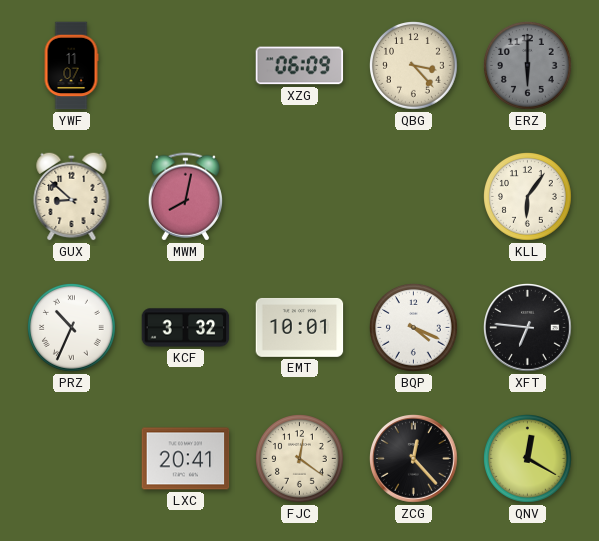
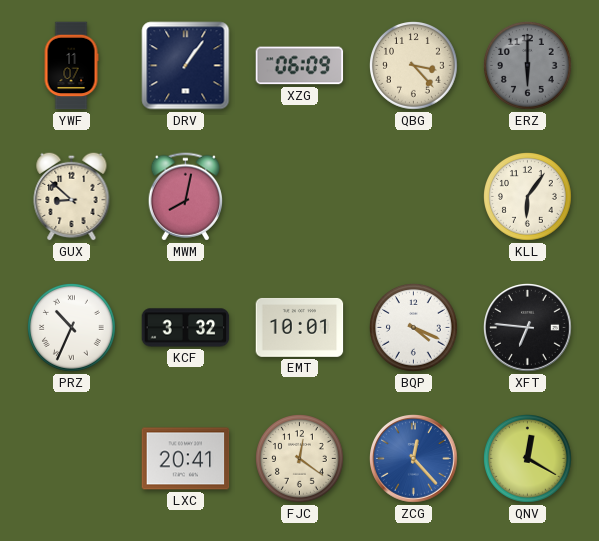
DRV: none -> 1:06
ZCG dial: black -> blue
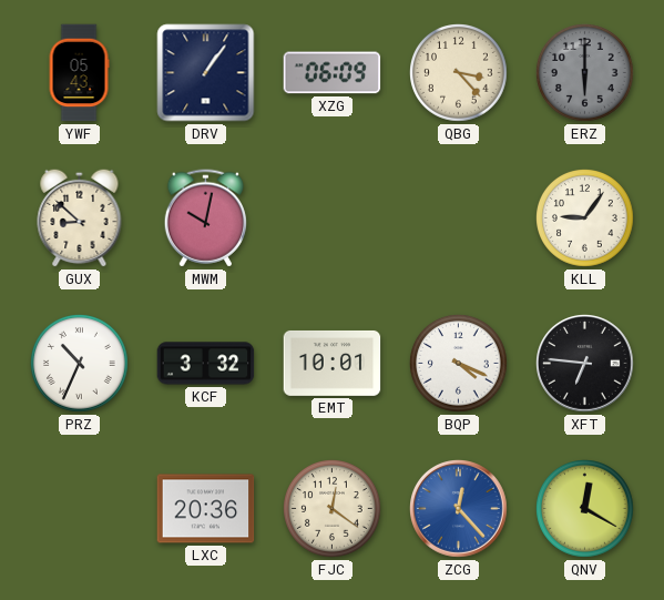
YWF: 11:07 -> 05:43
MWM: 8:02 -> 10:02
KLL: 6:06 -> 9:06
LXC: 20:41 -> 20:36
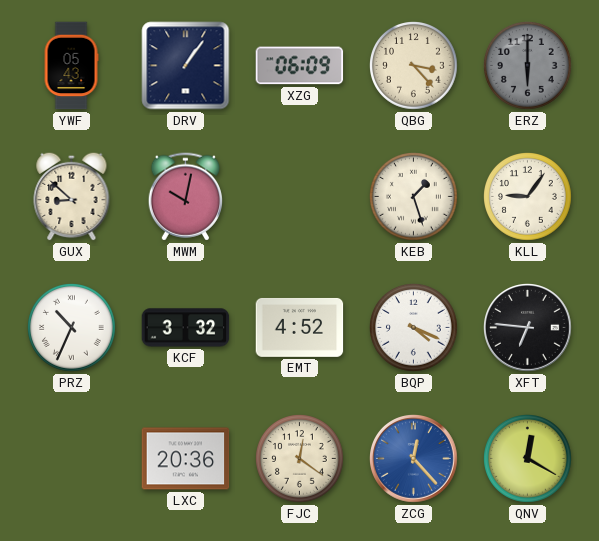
KEB: none -> 1:27
EMT: 10:01 -> 4:52
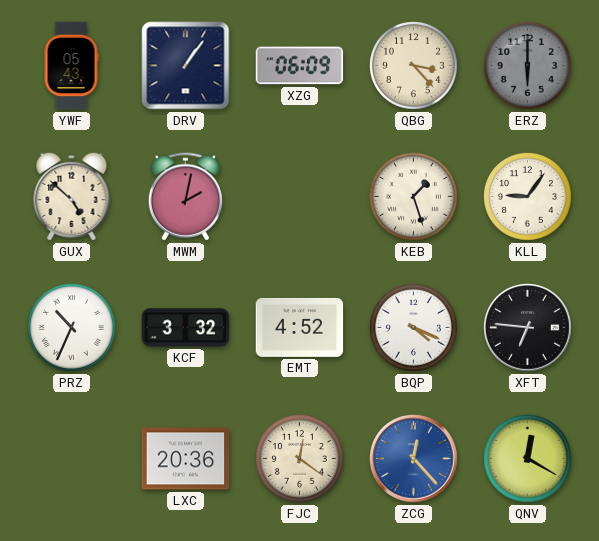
GUX: 8:52 -> 4:52
MWM: 10:02 -> 2:02
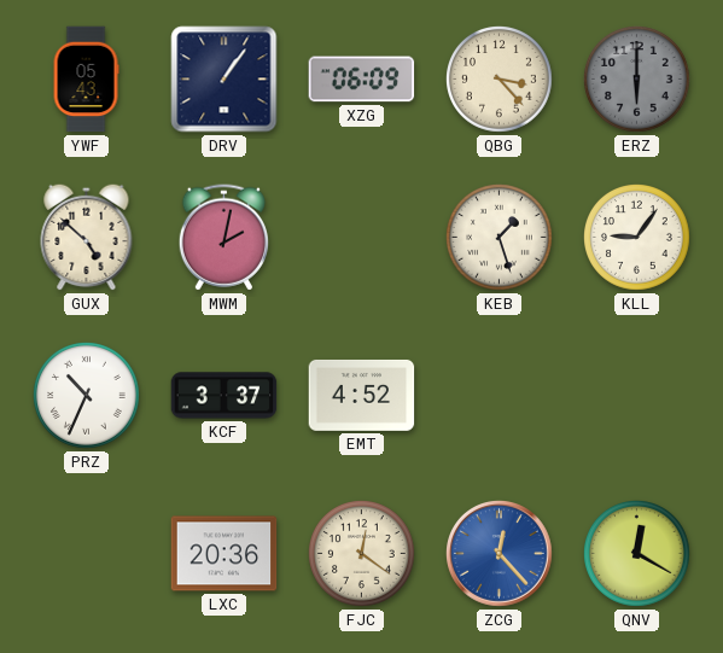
KCF: 3:32 -> 3:37
BQP: 4:19 -> none
XFT: 6:46 -> none
